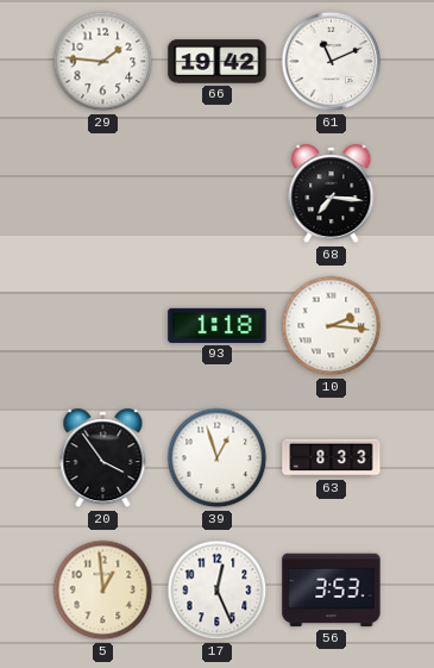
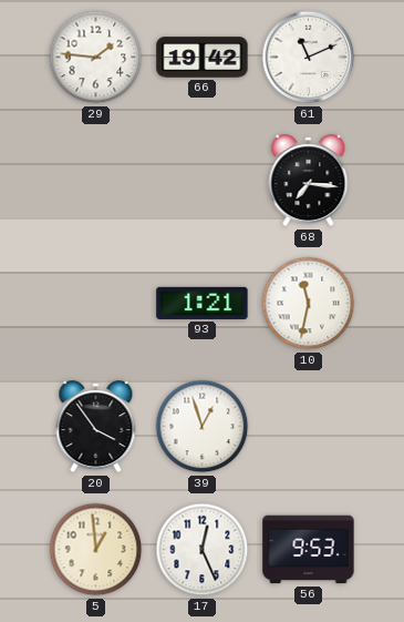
93: 1:18 -> 1:21
10: 2:16 -> 11:32
63: 8:33 -> none
56: 3:53 -> 9:53
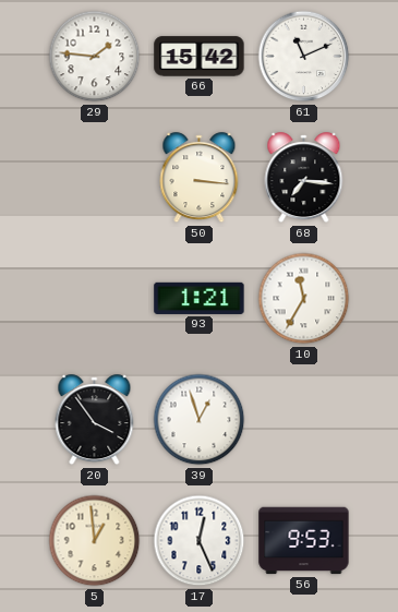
66: 19:42 -> 15:42
50: none -> 3:16
10: 11:32 -> 11:35
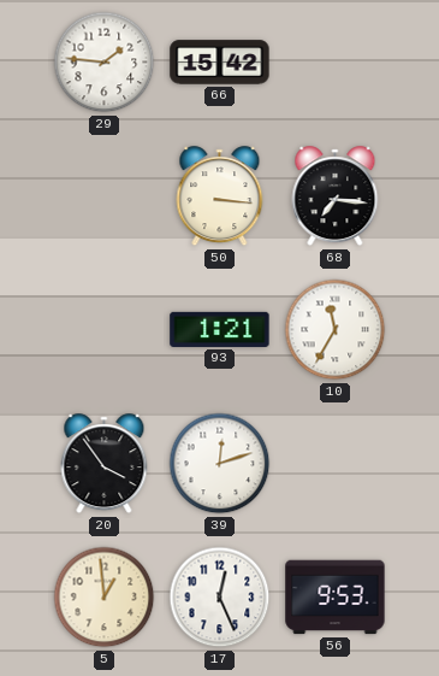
61: 11:11 -> none
39: 12:57 -> 12:12
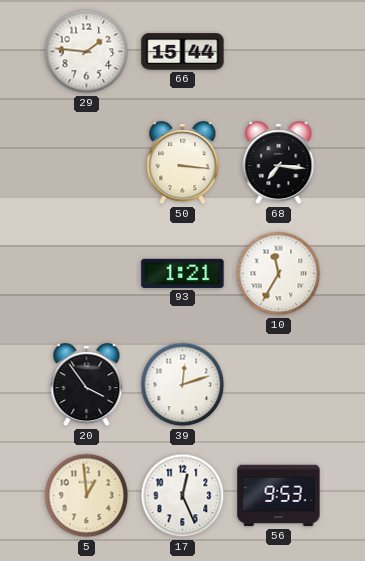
66: 15:42 -> 15:44
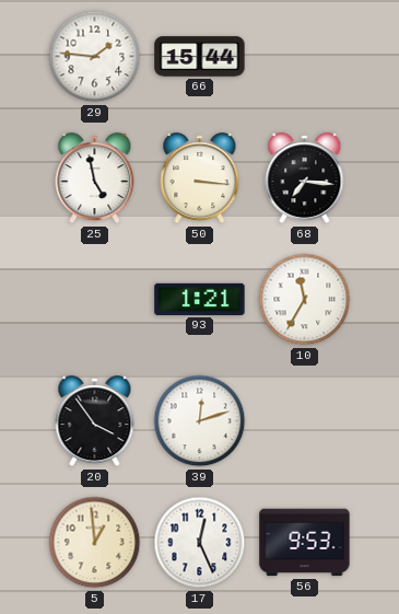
25: none -> 4:58
